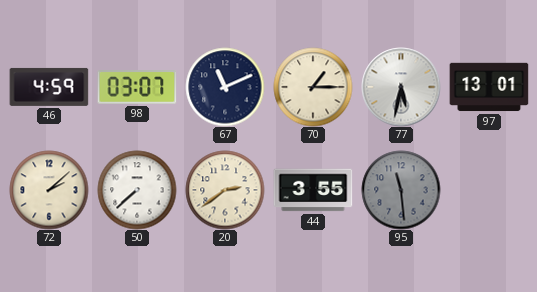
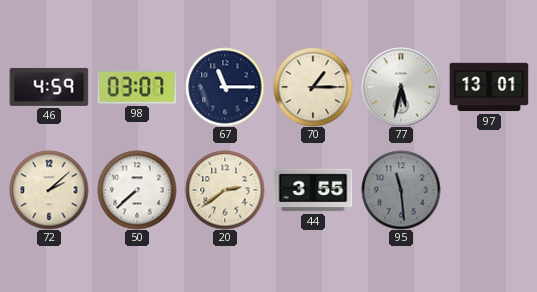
67: 11:11 -> 11:15
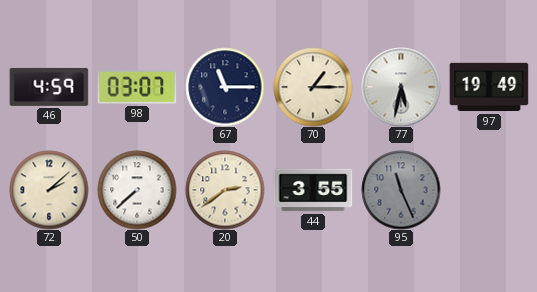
97: 13:01 -> 19:49
95: 11:29 -> 11:26
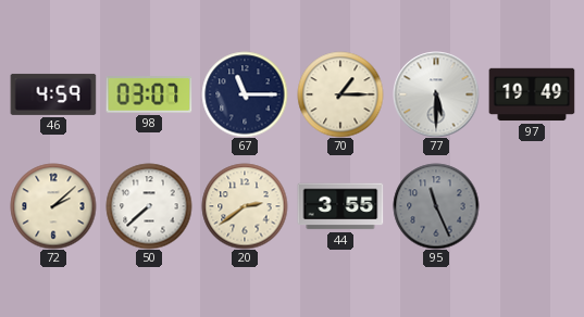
77: 5:32 -> 5:30
